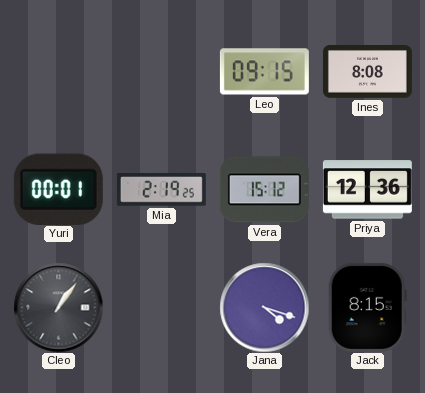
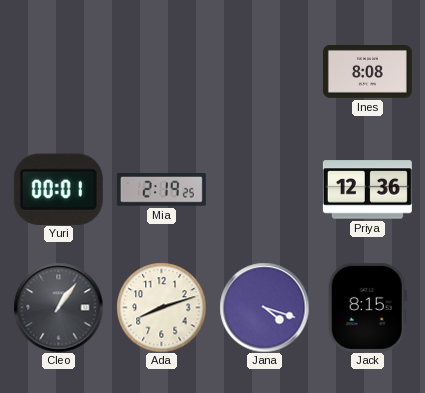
Leo: 09:15 -> none
Vera: 15:12 -> none
Ada: none -> 8:12
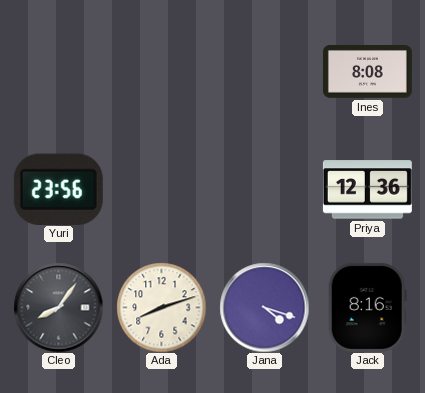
Yuri: 00:01 -> 23:56
Mia: 2:19 -> none
Cleo: 1:06 -> 8:06
Jack: 8:15 -> 8:16
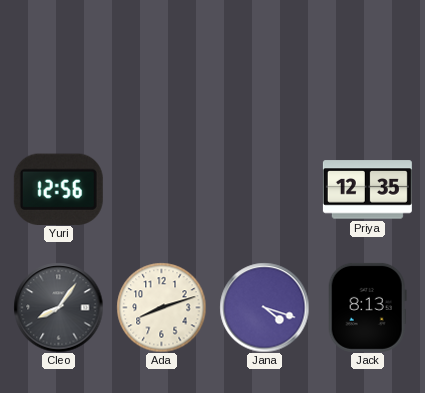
Ines: 8:08 -> none
Yuri: 23:56 -> 12:56
Priya: 12:36 -> 12:35
Jack: 8:16 -> 8:13
